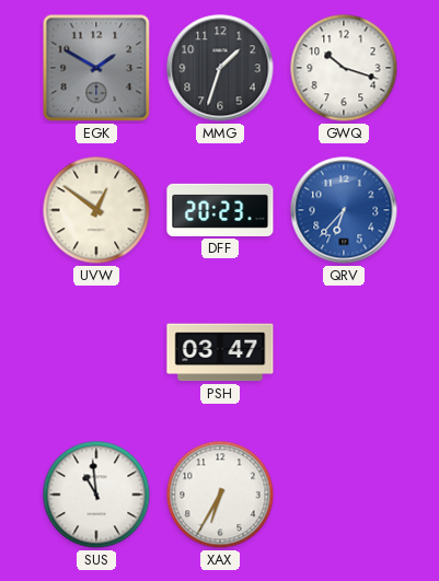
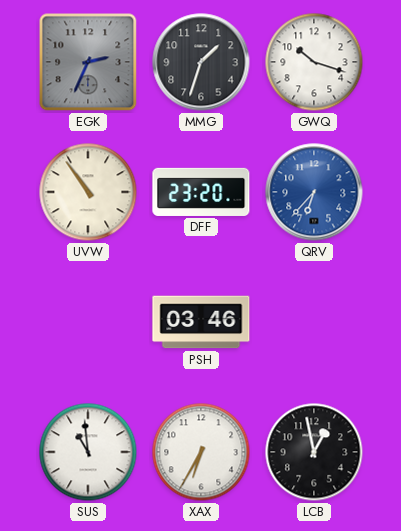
EGK: 1:50 -> 2:34
UVW: 12:51 -> 10:54
DFF: 20:23 -> 23:20
PSH: 03:47 -> 03:46
LCB: none -> 12:58
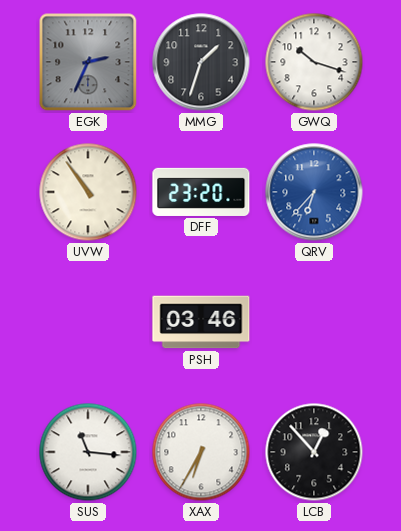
SUS: 10:59 -> 11:16
LCB: 12:58 -> 12:53
